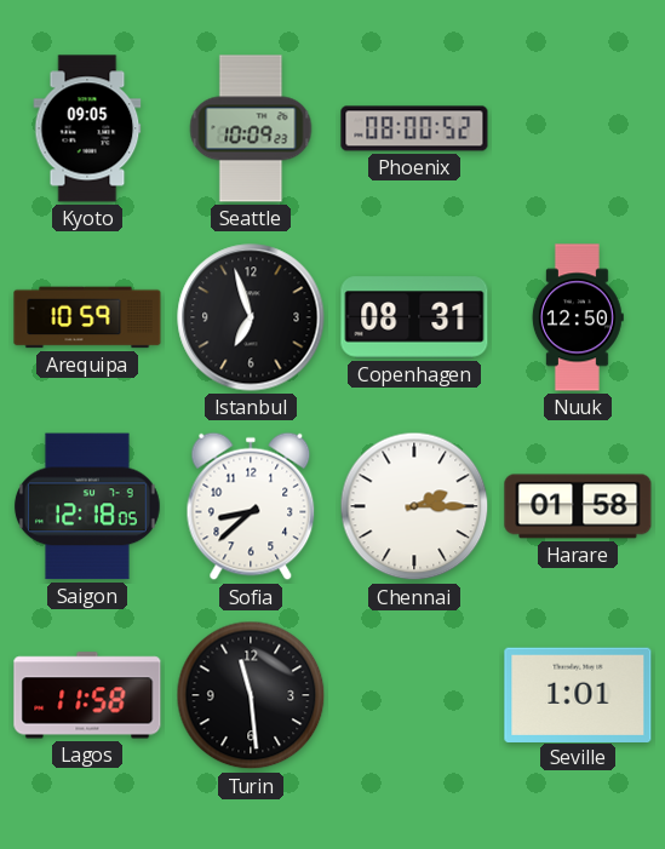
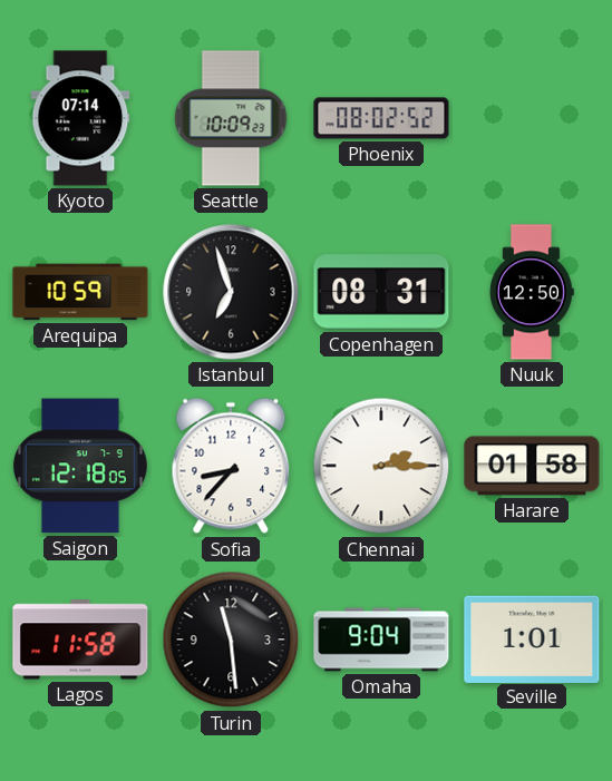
Kyoto: 09:05 -> 07:14
Phoenix: 08:00 -> 08:02
Sofia: 8:38 -> 8:37
Omaha: none -> 9:04
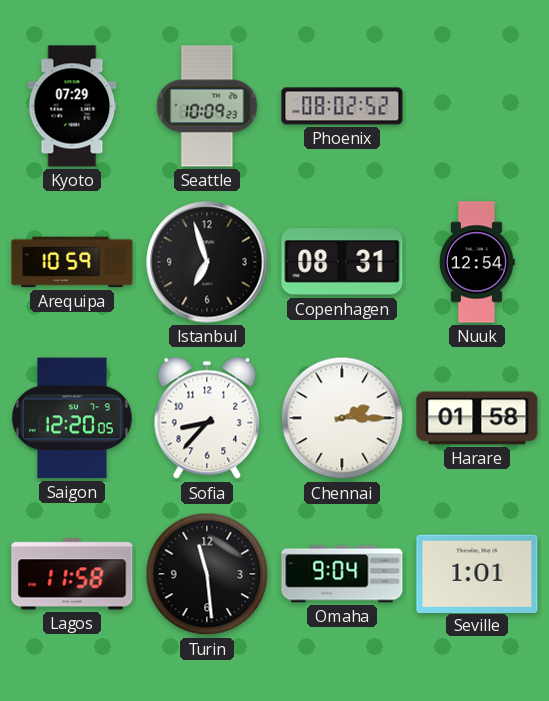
Kyoto: 07:14 -> 07:29
Nuuk: 12:50 -> 12:54
Saigon: 12:18 -> 12:20
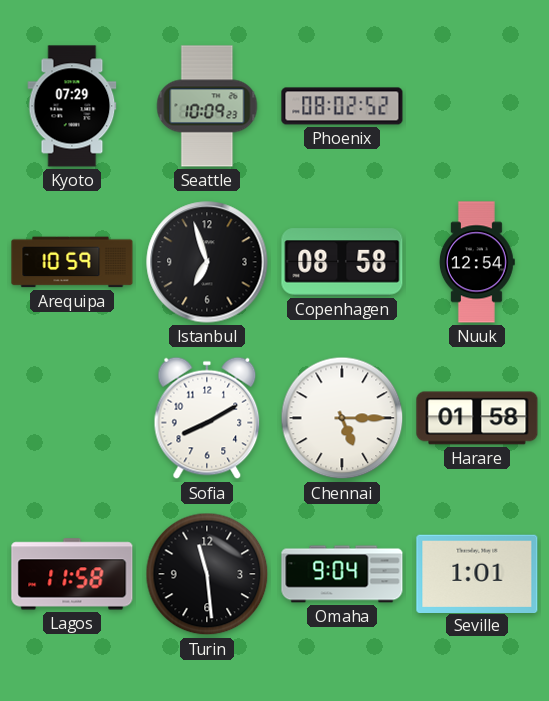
Copenhagen: 08:31 -> 08:58
Saigon: 12:20 -> none
Sofia: 8:37 -> 8:10
Chennai: 2:15 -> 5:15
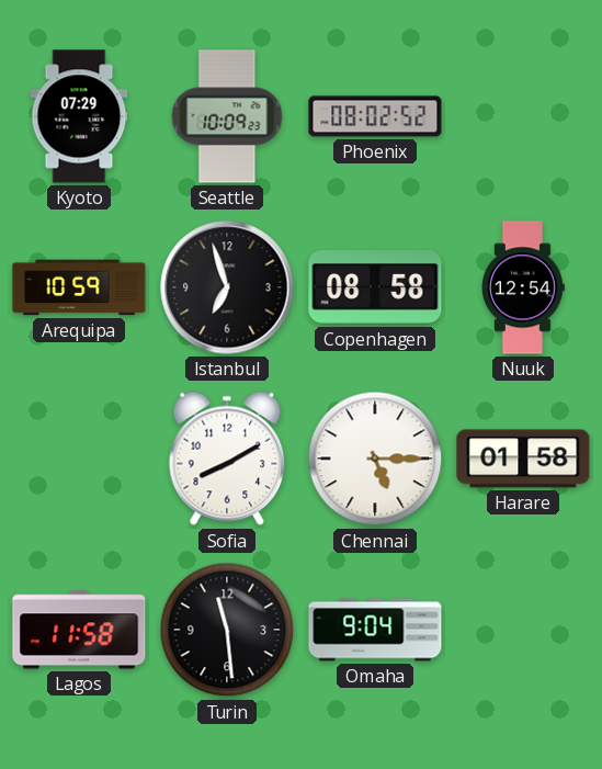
Seville: 1:01 -> none
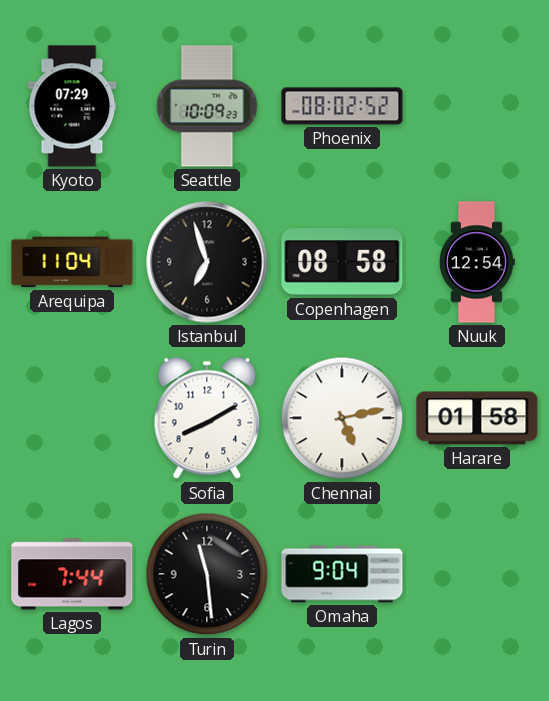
Arequipa: 10:59 -> 11:04
Chennai: 5:15 -> 5:13
Lagos: 11:58 -> 7:44
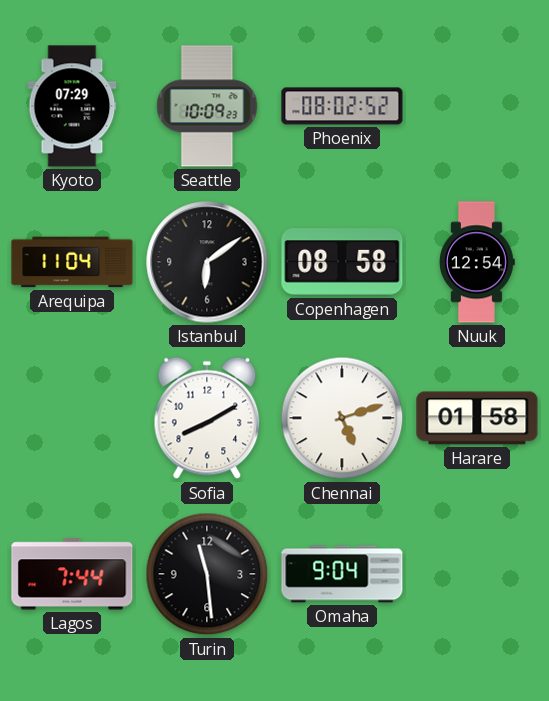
Istanbul: 6:57 -> 6:09
Chennai: 5:13 -> 5:12
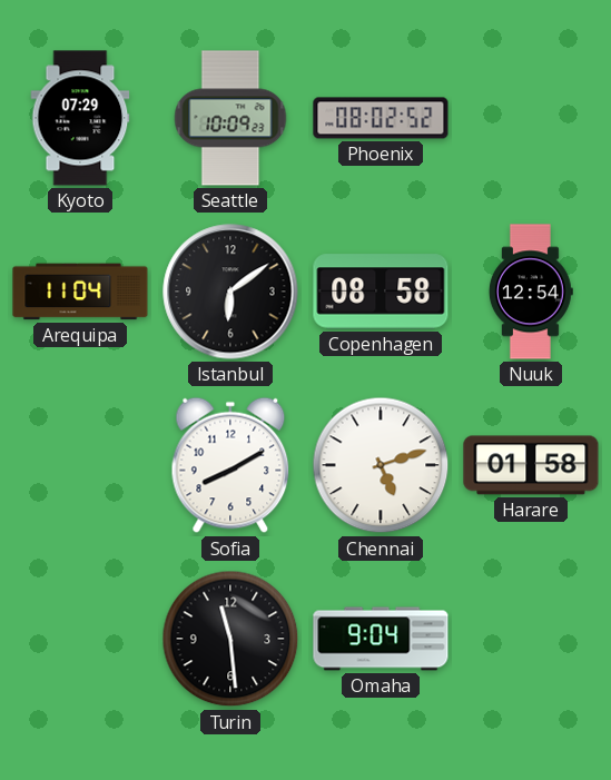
Lagos: 7:44 -> none
